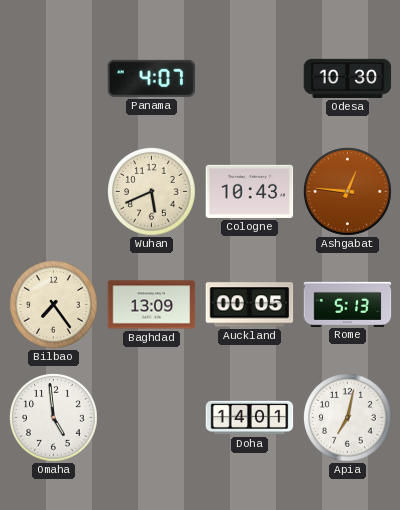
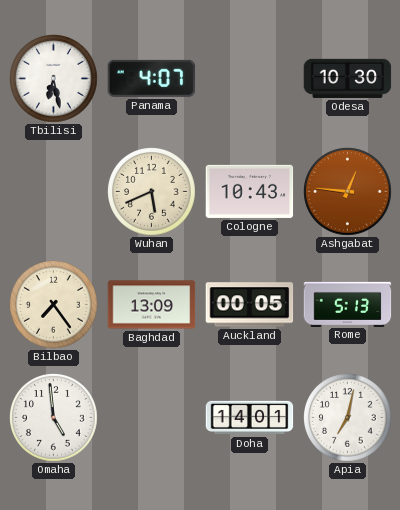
Tbilisi: none -> 6:28
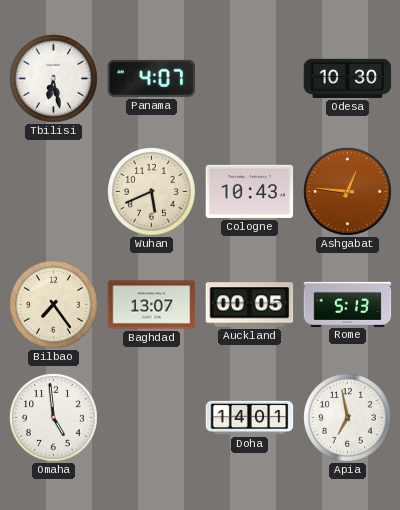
Baghdad: 13:09 -> 13:07
Apia: 7:02 -> 6:58
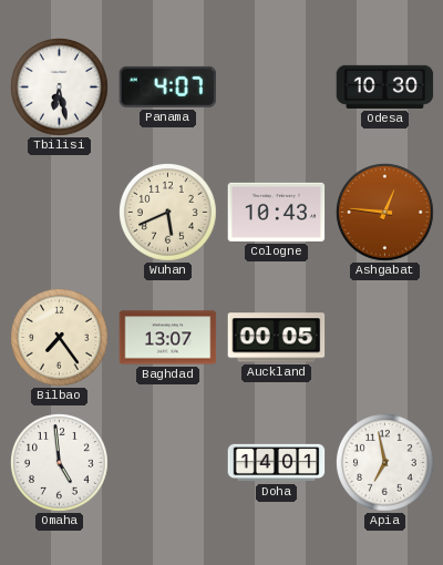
Rome: 5:13 -> none
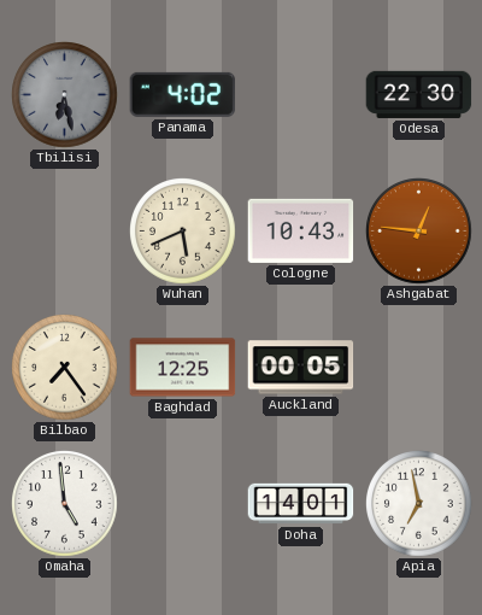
Tbilisi dial: white -> grey
Panama: 4:07 -> 4:02
Odesa: 10:30 -> 22:30
Baghdad: 13:07 -> 12:25
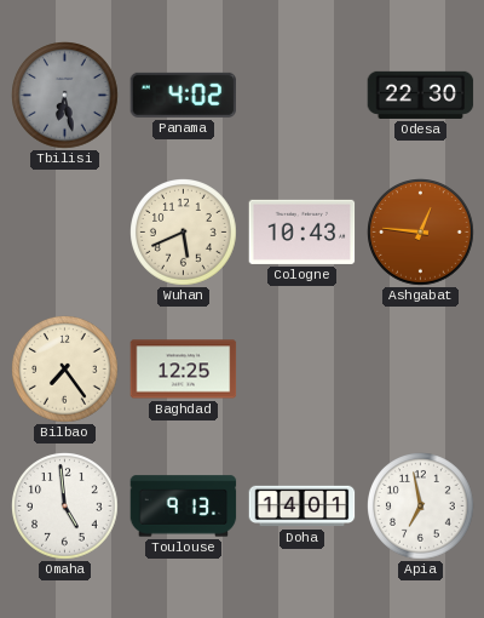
Auckland: 00:05 -> none
Toulouse: none -> 9:13
